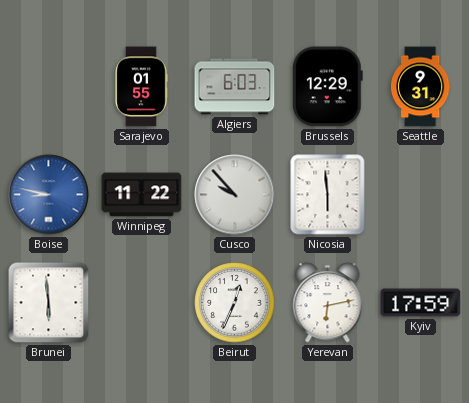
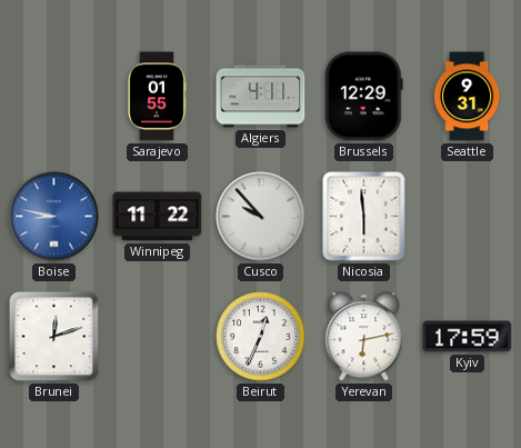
Algiers: 6:03 -> 4:11
Brunei: 5:59 -> 12:12
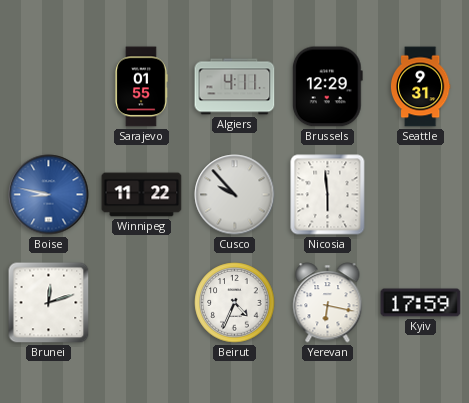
Beirut: 12:34 -> 4:34
Yerevan: 6:13 -> 6:17
